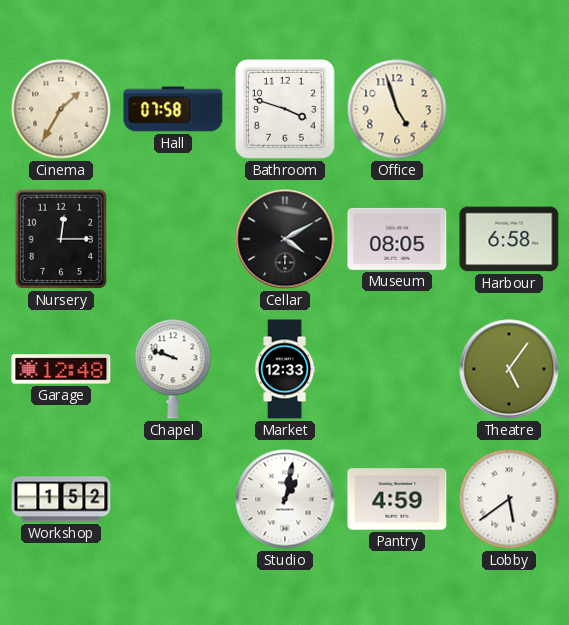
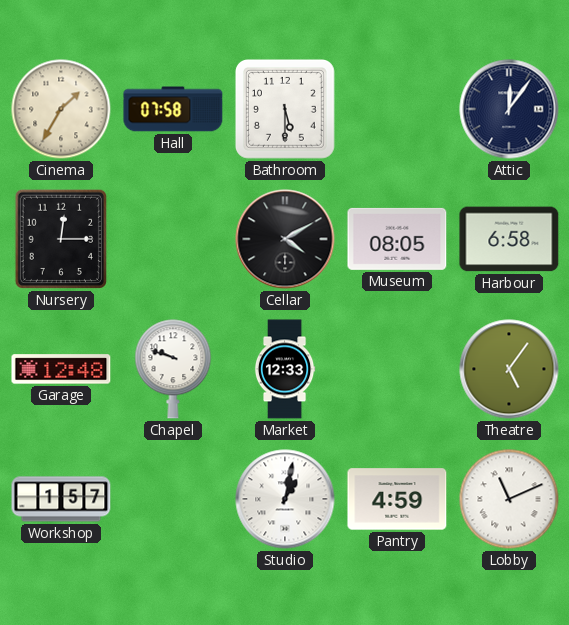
Bathroom: 3:48 -> 5:30
Office: 4:57 -> none
Attic: none -> 12:06
Workshop: 1:52 -> 1:57
Lobby: 5:39 -> 11:11
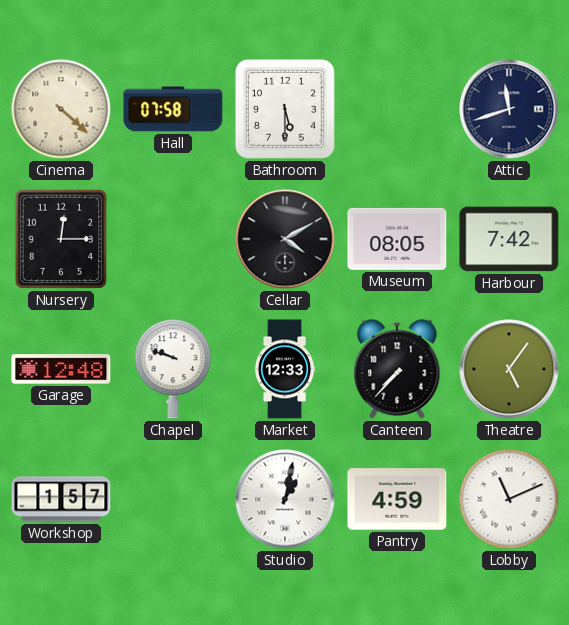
Cinema: 1:35 -> 4:22
Attic: 12:06 -> 11:42
Harbour: 6:58 -> 7:42
Canteen: none -> 7:37
